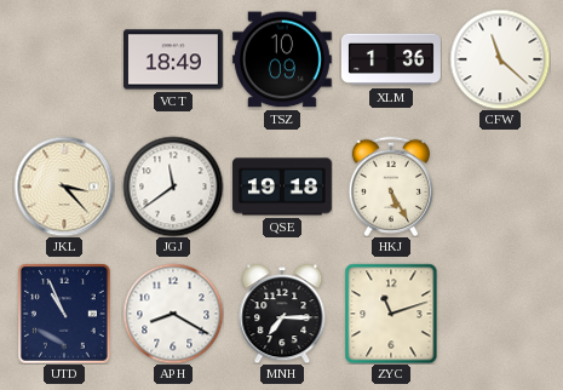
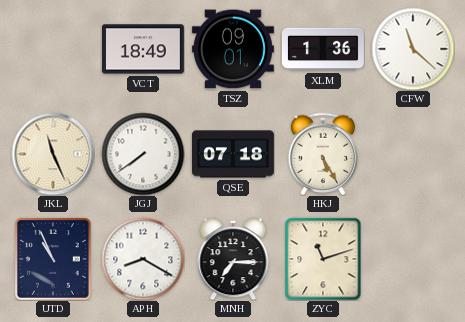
TSZ: 10:09 -> 09:01
JKL: 3:23 -> 11:26
JGJ: 11:39 -> 7:39
QSE: 19:18 -> 07:18
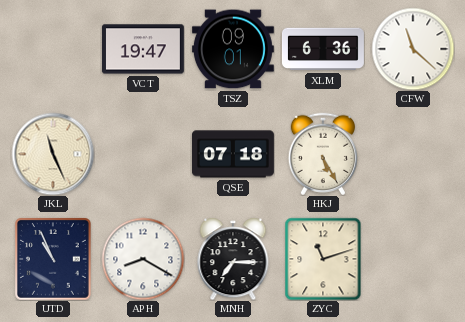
VCT: 18:49 -> 19:47
XLM: 1:36 -> 6:36
JGJ: 7:39 -> none
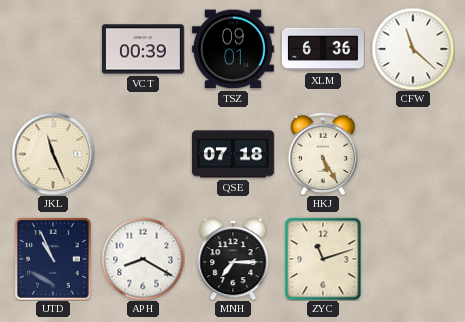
VCT: 19:47 -> 00:39
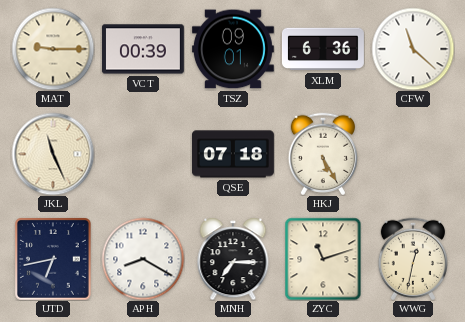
MAT: none -> 9:15
UTD: 10:56 -> 6:43
WWG: none -> 12:32
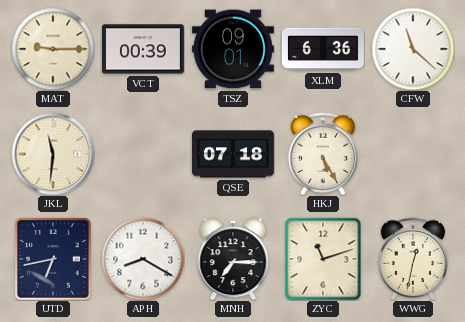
JKL: 11:26 -> 11:31
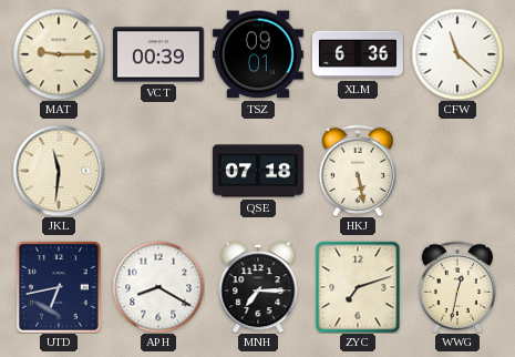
HKJ: 5:25 -> 5:28
ZYC: 11:12 -> 7:12
